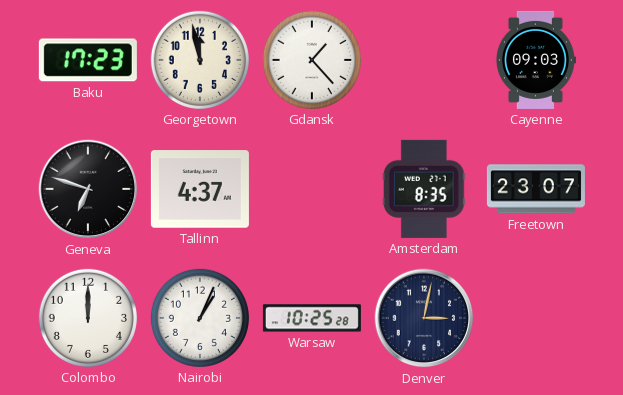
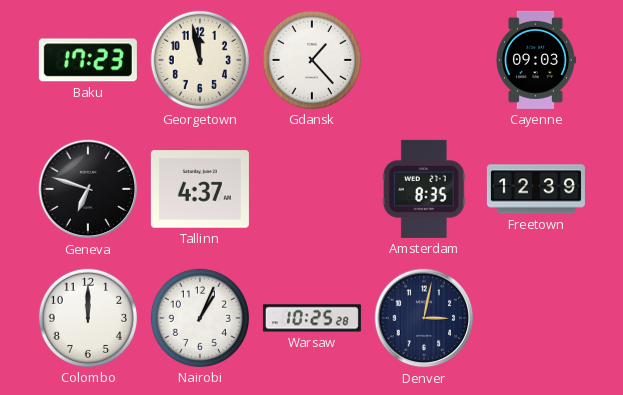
Freetown: 23:07 -> 12:39
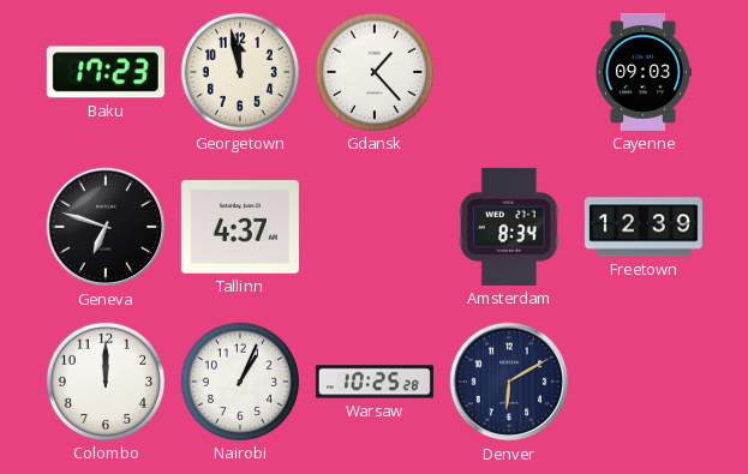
Amsterdam: 8:35 -> 8:34
Denver: 3:02 -> 6:10
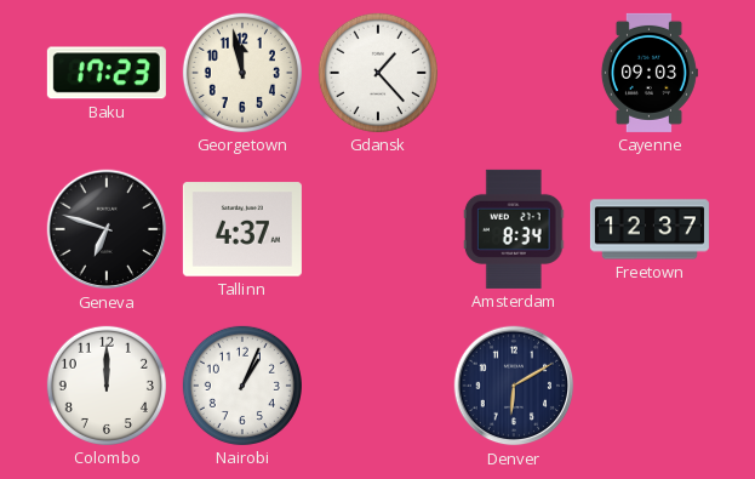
Freetown: 12:39 -> 12:37
Warsaw: 10:25 -> none
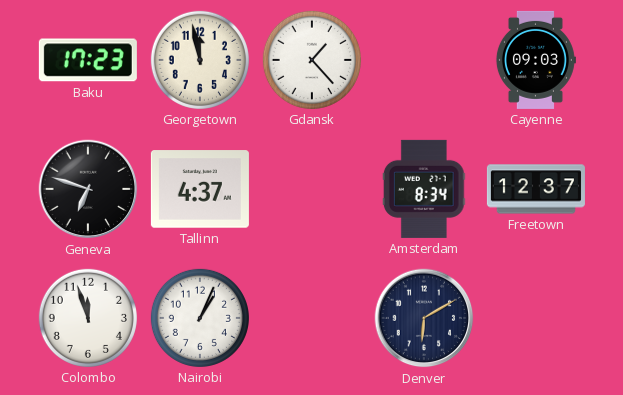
Colombo: 12:00 -> 11:57
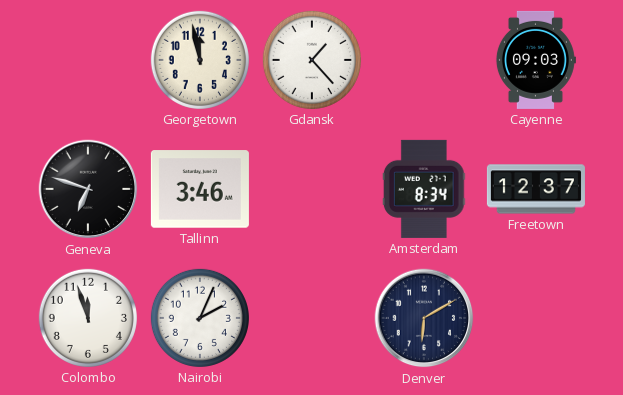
Baku: 17:23 -> none
Tallinn: 4:37 -> 3:46
Nairobi: 1:04 -> 2:04
